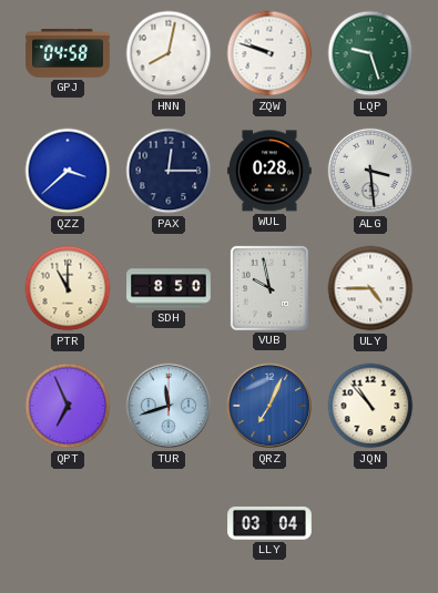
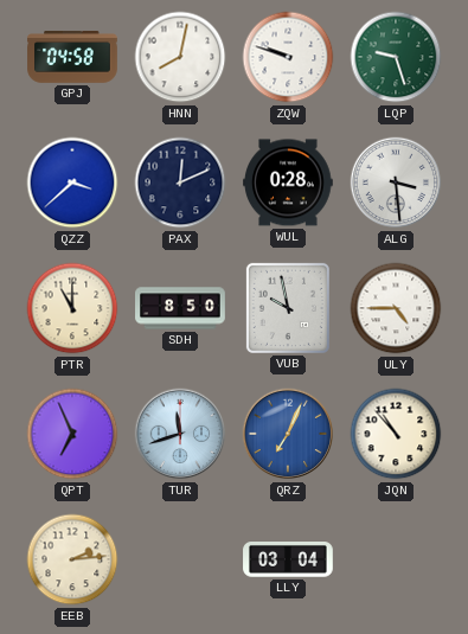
PAX: 12:15 -> 12:11
EEB: none -> 2:14
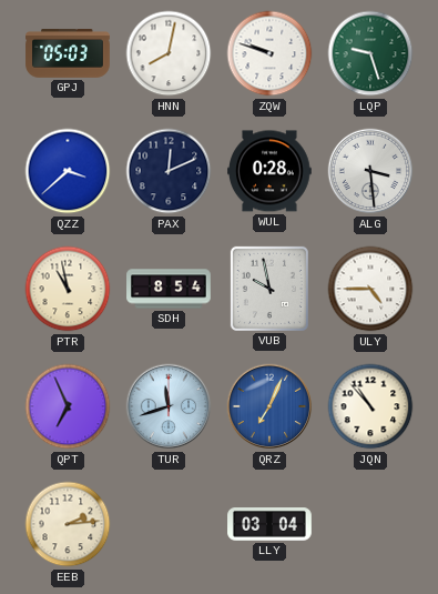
GPJ: 04:58 -> 05:03
PTR: 11:00 -> 10:58
SDH: 8:50 -> 8:54
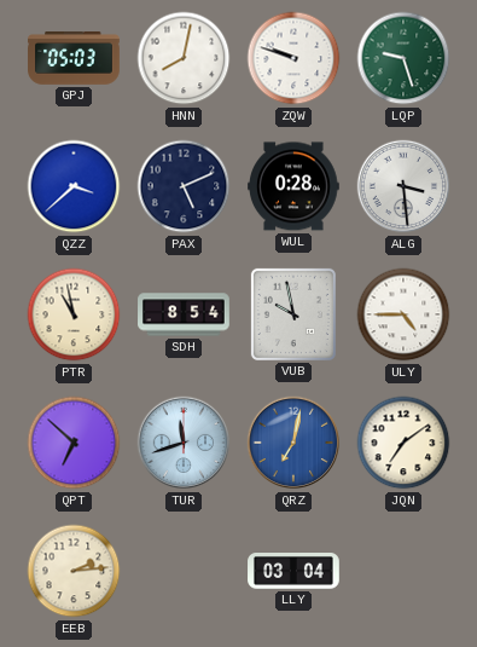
PAX: 12:11 -> 5:11
QPT: 6:56 -> 6:52
QRZ: 7:04 -> 7:02
JQN: 10:53 -> 7:09
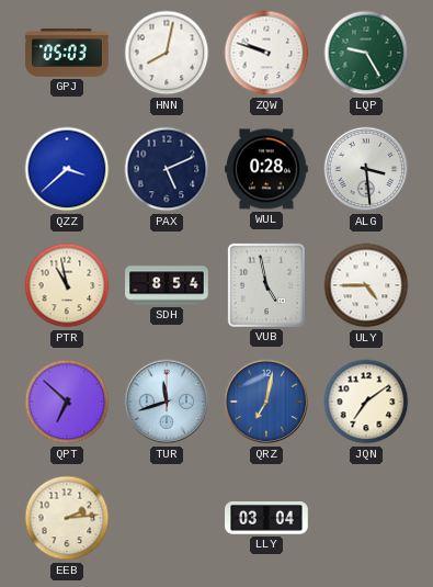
LQP: 9:27 -> 9:25
VUB: 9:58 -> 4:58
